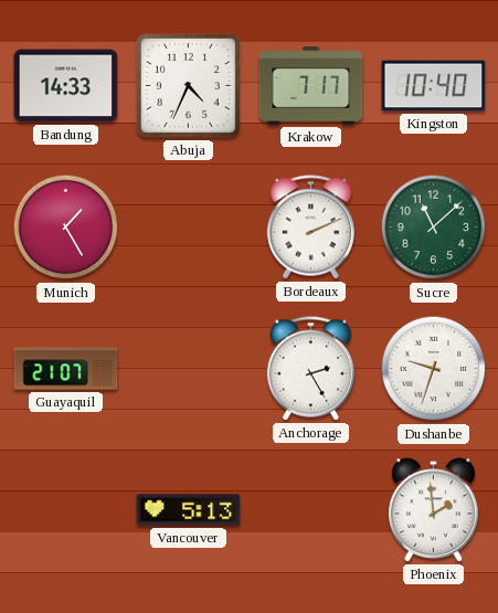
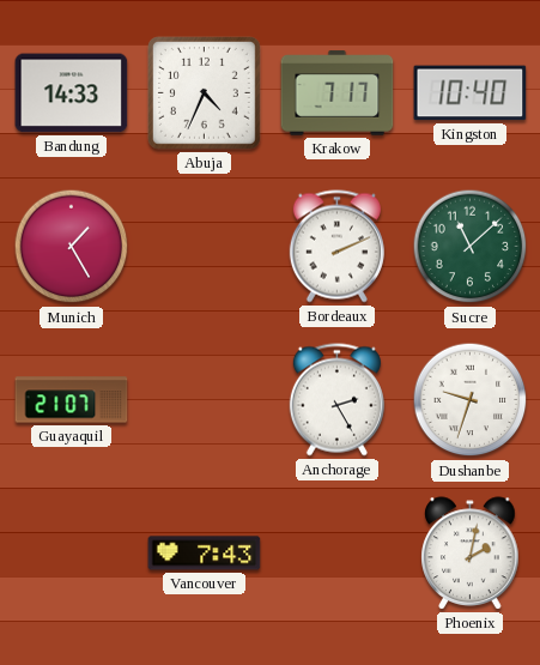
Vancouver: 5:13 -> 7:43
Phoenix: 1:59 -> 2:02
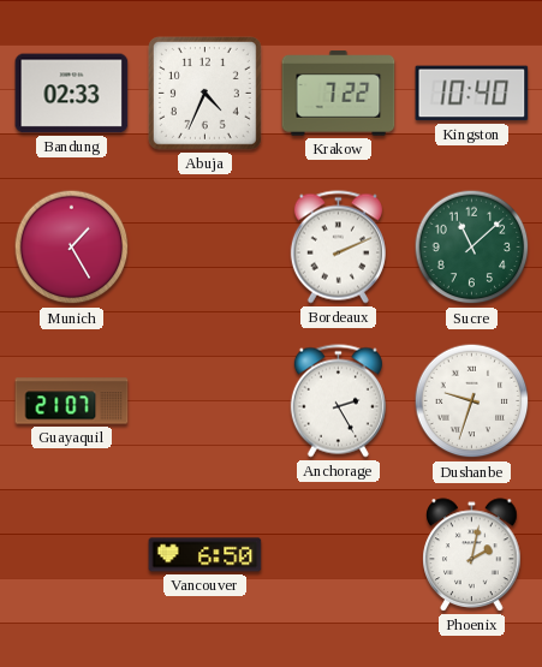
Bandung: 14:33 -> 02:33
Krakow: 7:17 -> 7:22
Vancouver: 7:43 -> 6:50
